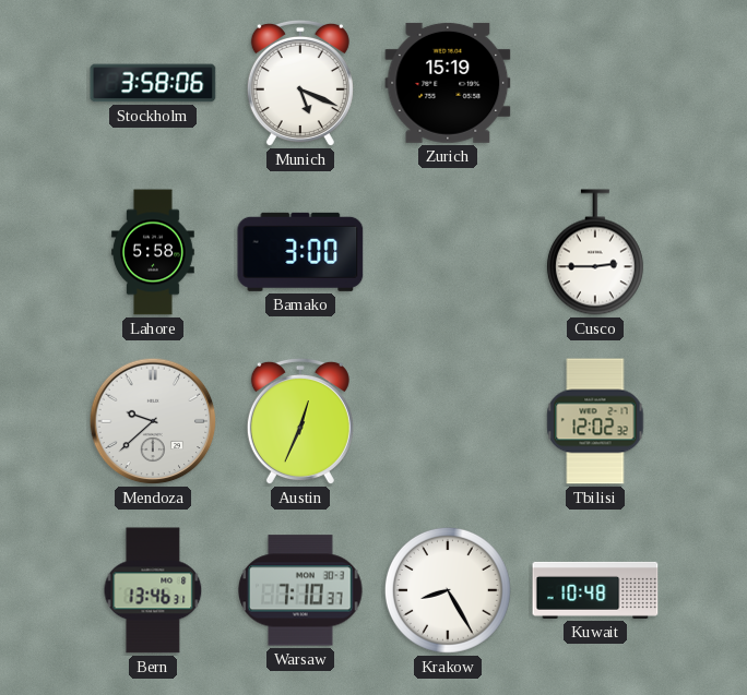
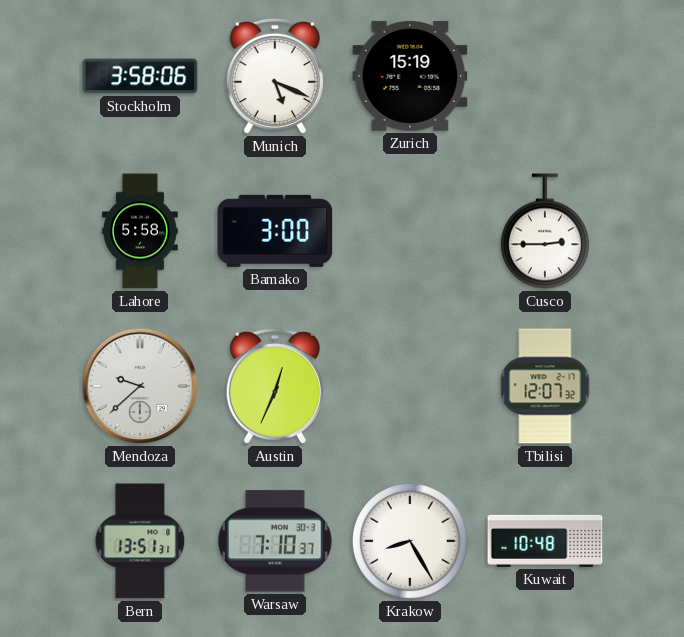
Tbilisi: 12:02 -> 12:07
Bern: 13:46 -> 13:51
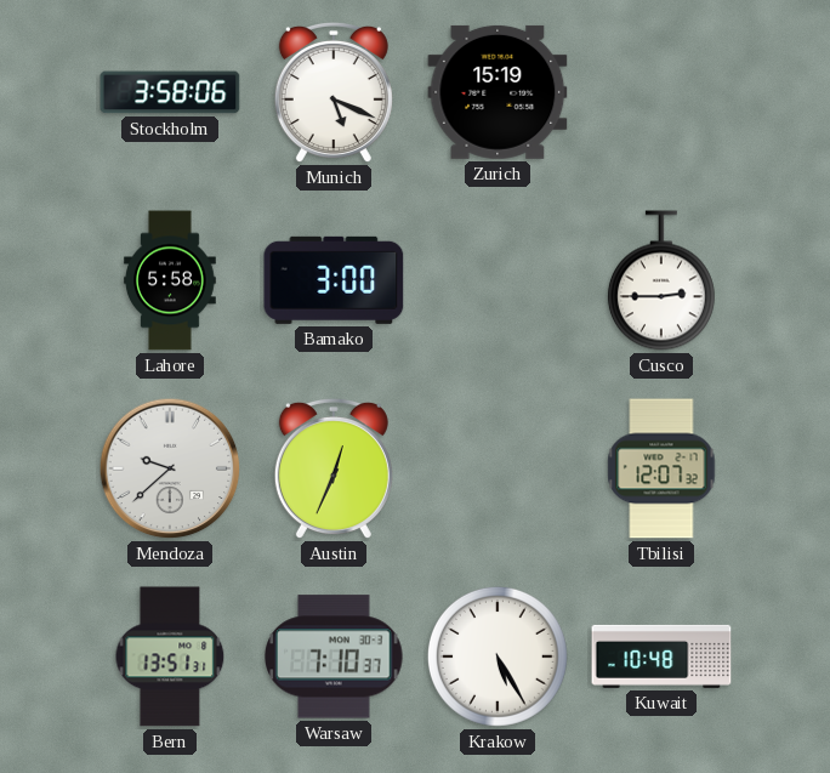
Krakow: 8:25 -> 5:25
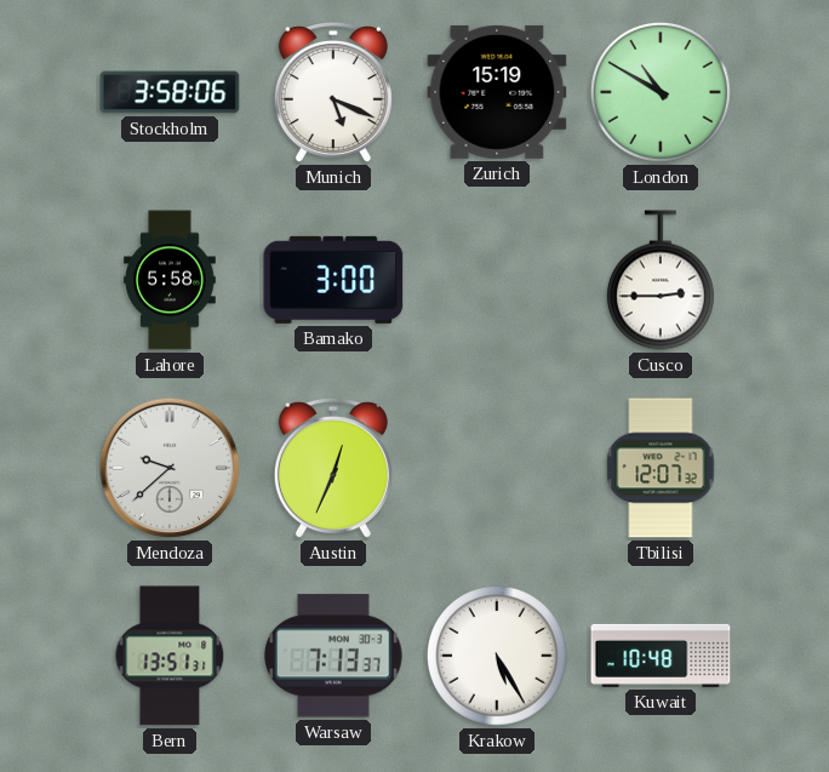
London: none -> 10:50
Warsaw: 7:10 -> 7:13
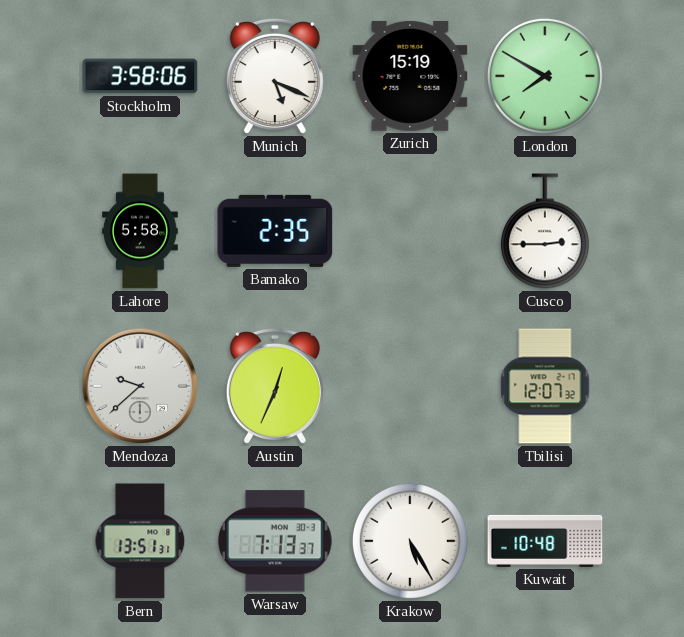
London: 10:50 -> 7:50
Bamako: 3:00 -> 2:35
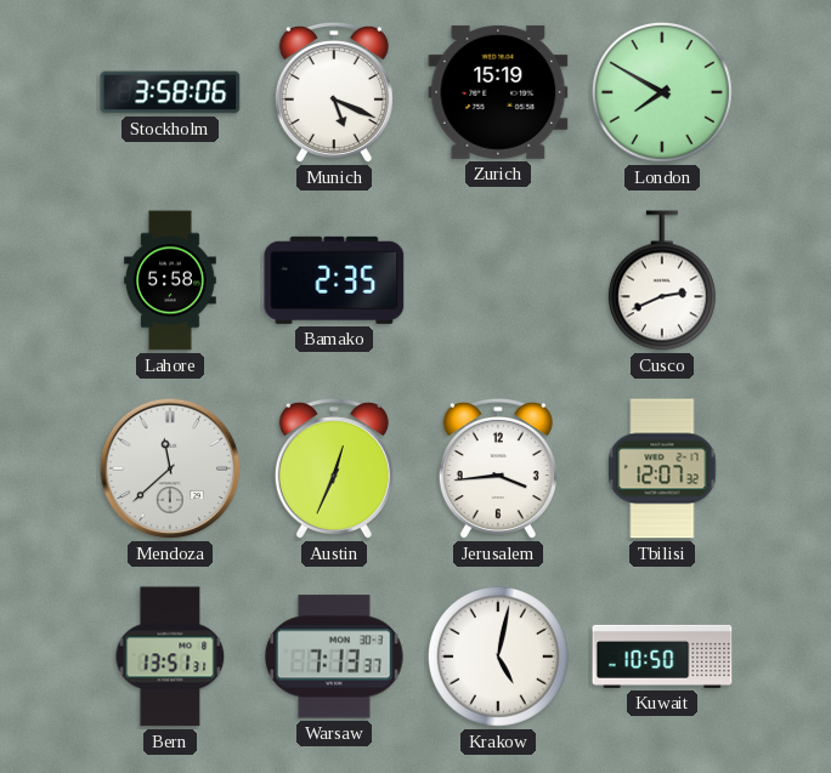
Cusco: 2:45 -> 2:41
Mendoza: 9:38 -> 11:38
Jerusalem: none -> 3:44
Krakow: 5:25 -> 5:02
Kuwait: 10:48 -> 10:50
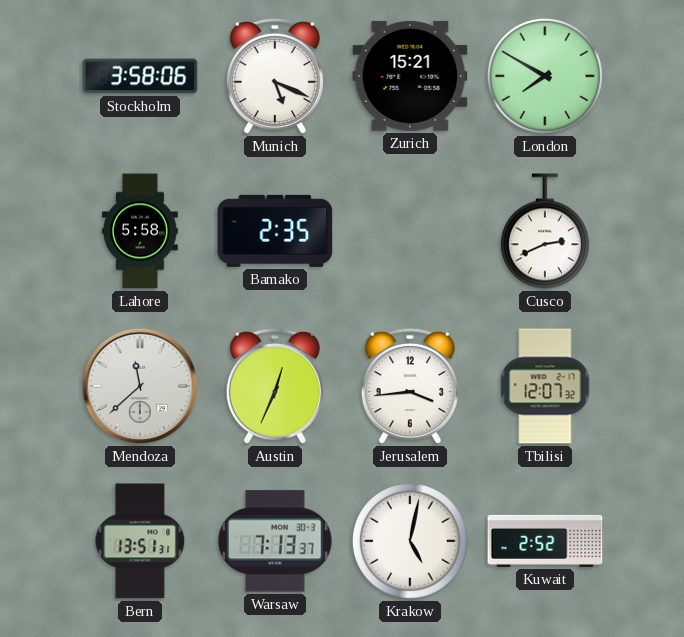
Zurich: 15:19 -> 15:21
Kuwait: 10:50 -> 2:52
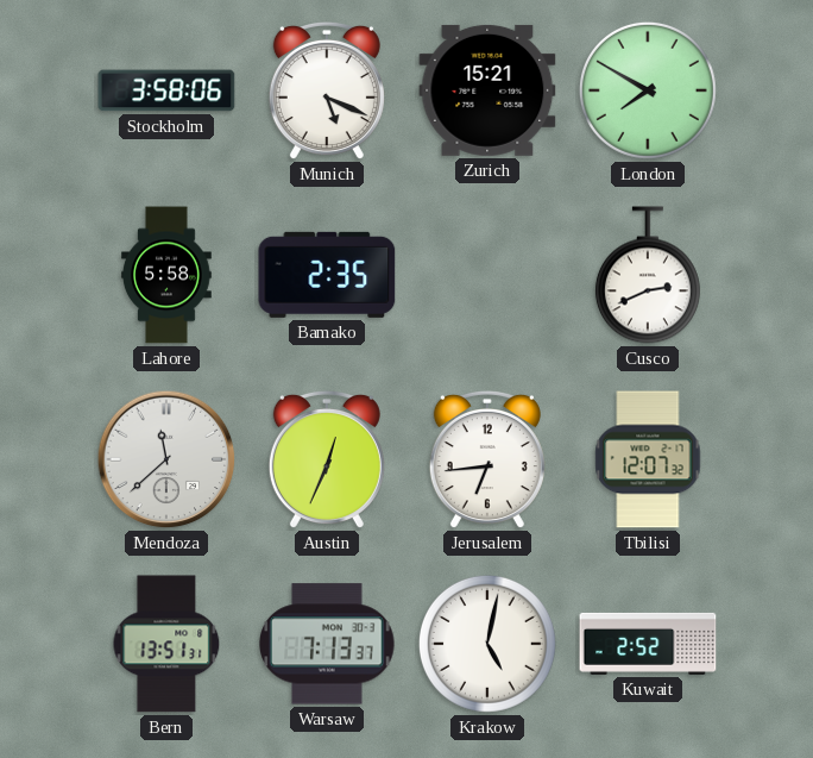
Jerusalem: 3:44 -> 6:44
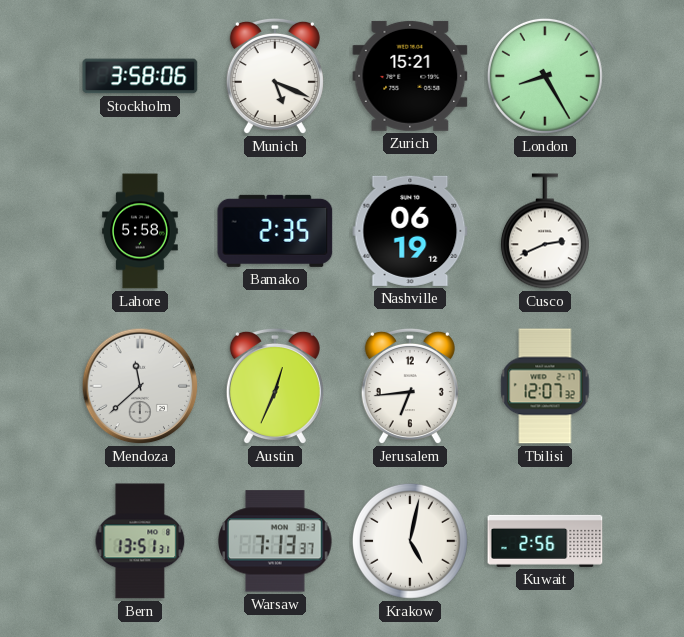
London: 7:50 -> 8:25
Nashville: none -> 06:19
Kuwait: 2:52 -> 2:56
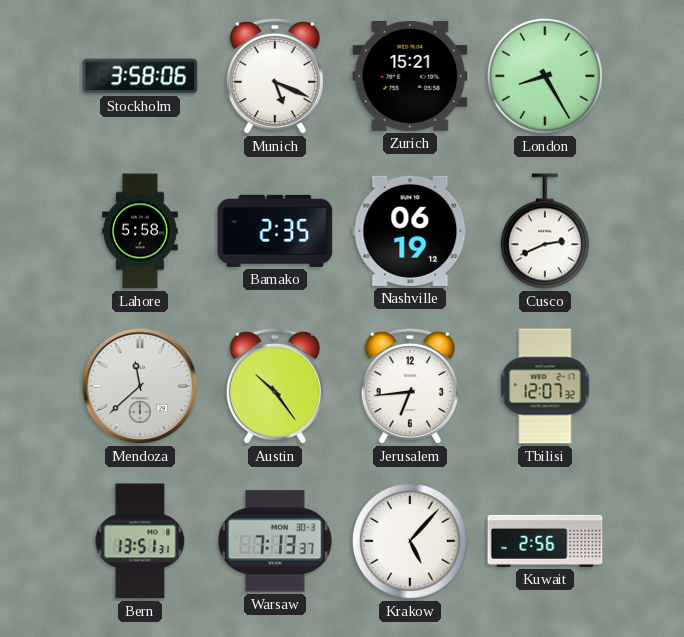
Austin: 12:34 -> 10:24
Krakow: 5:02 -> 5:07
